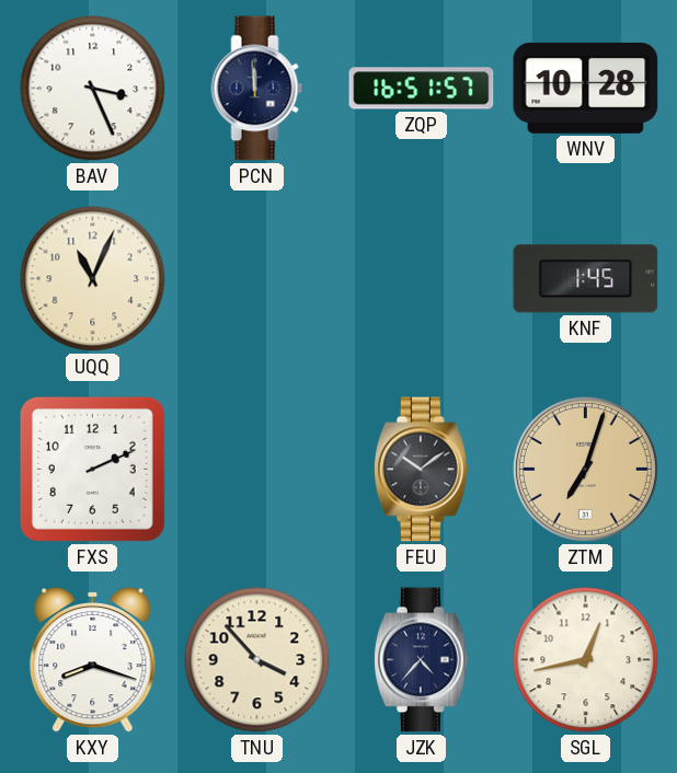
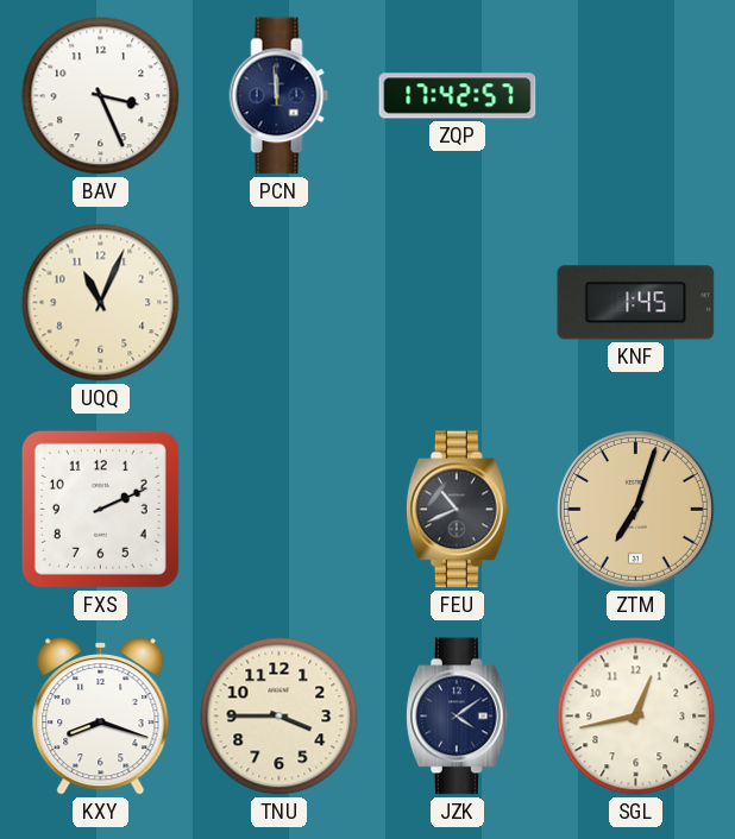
ZQP: 16:51 -> 17:42
WNV: 10:28 -> none
FEU: 10:09 -> 10:41
TNU: 3:53 -> 3:45
JZK: 4:37 -> 4:09
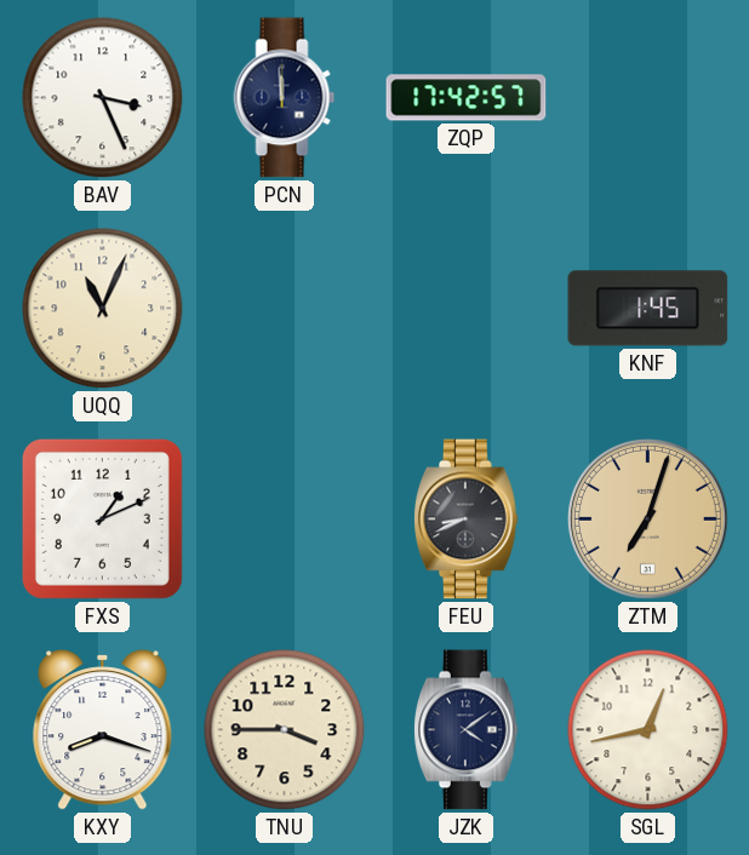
FXS: 2:11 -> 1:11
FEU: 10:41 -> 8:41
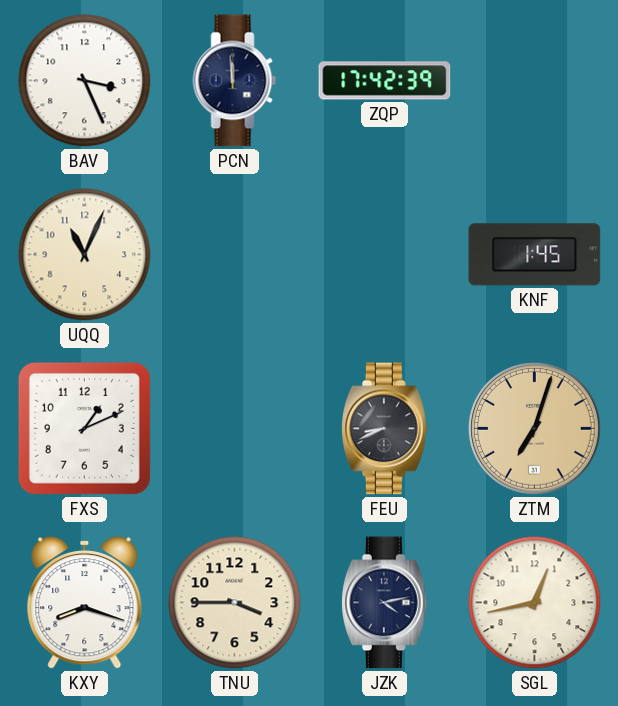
ZQP: 17:42:57 -> 17:42:39
JZK: 4:09 -> 4:13
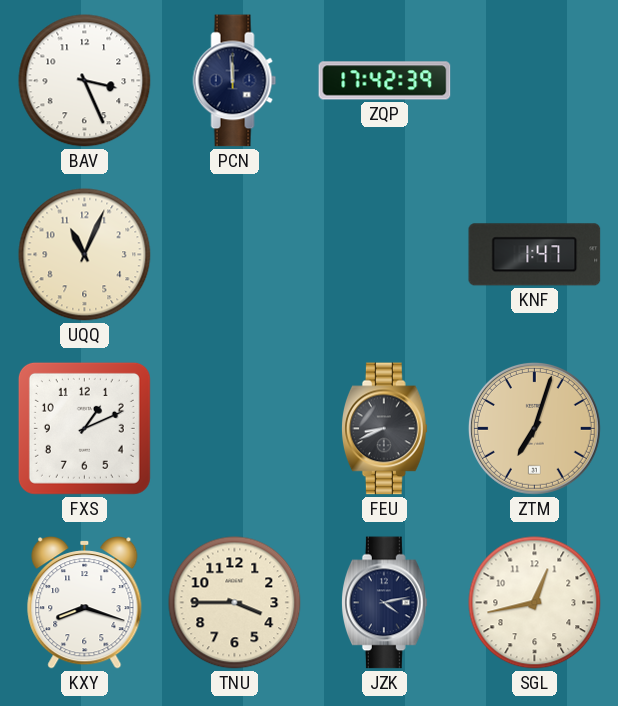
KNF: 1:45 -> 1:47
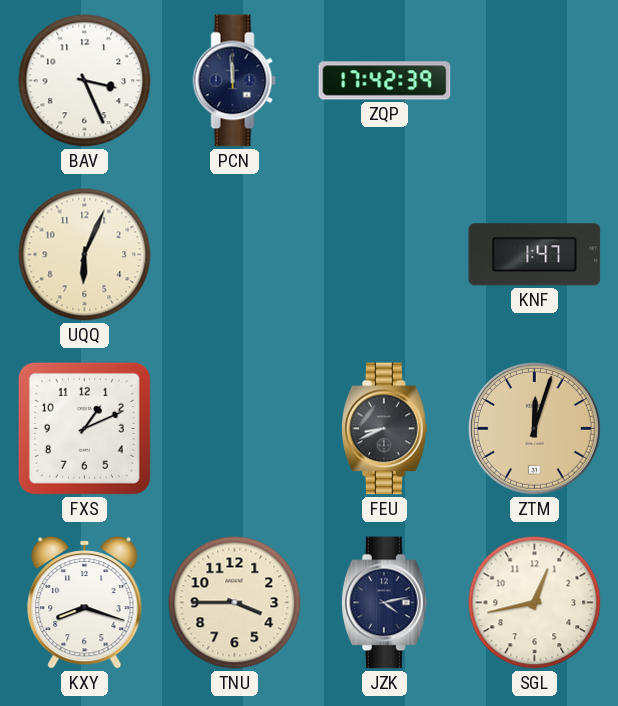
UQQ: 11:04 -> 6:04
ZTM: 7:03 -> 12:03
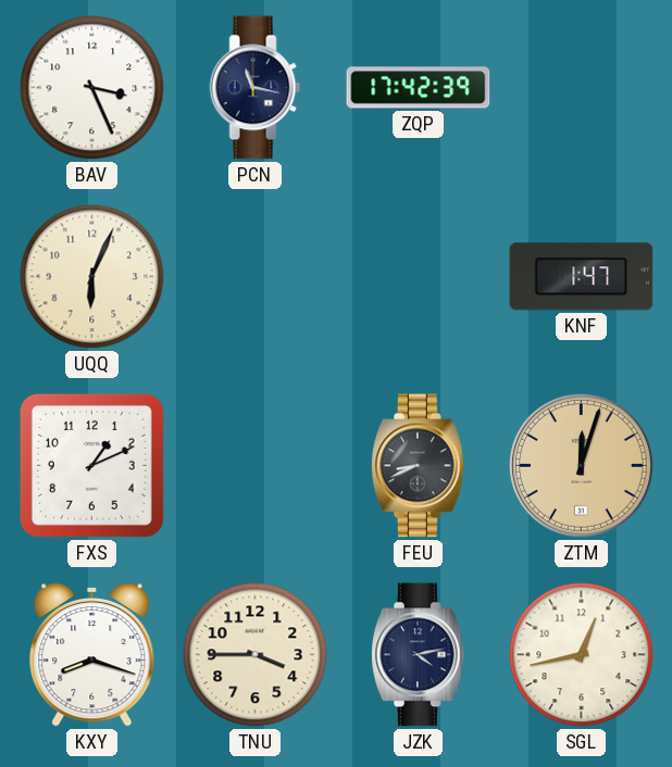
PCN: 11:59 -> 11:17
